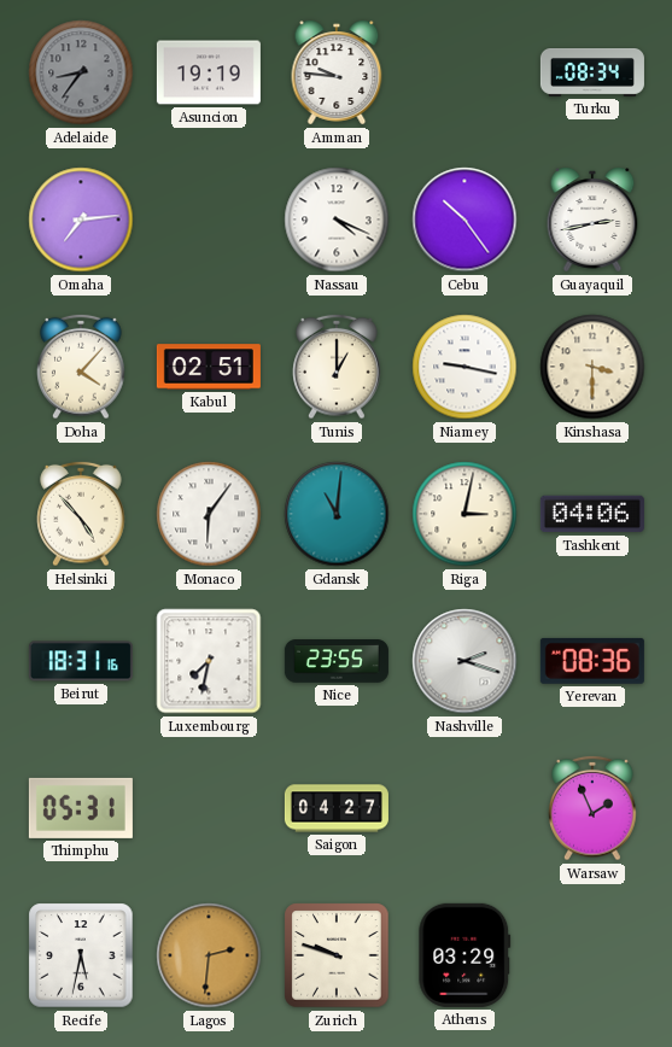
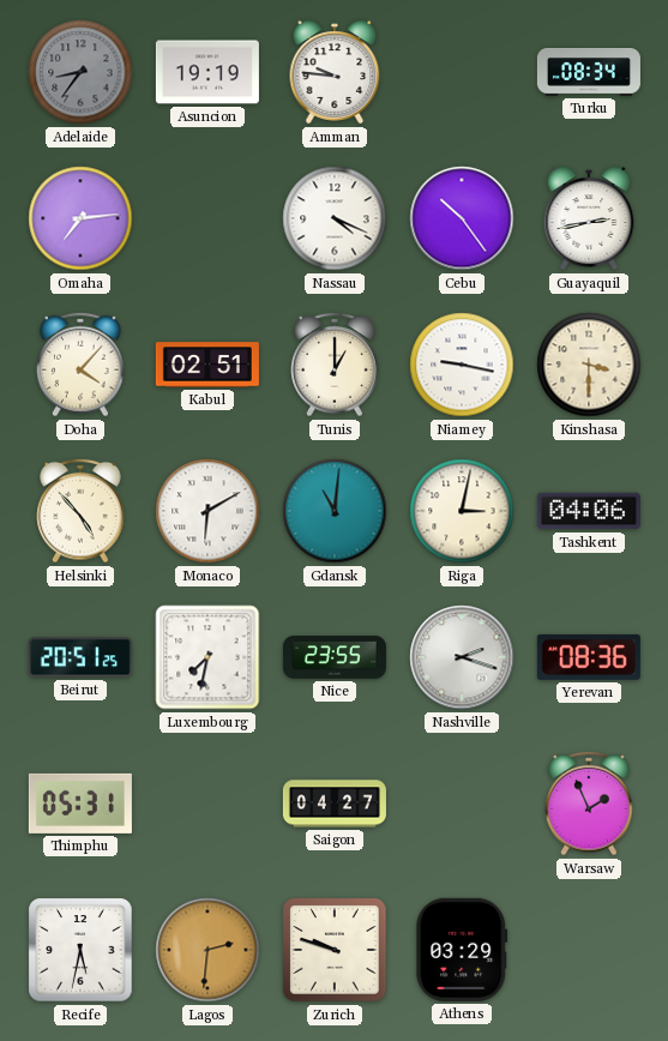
Monaco: 6:06 -> 6:10
Beirut: 18:31 -> 20:51
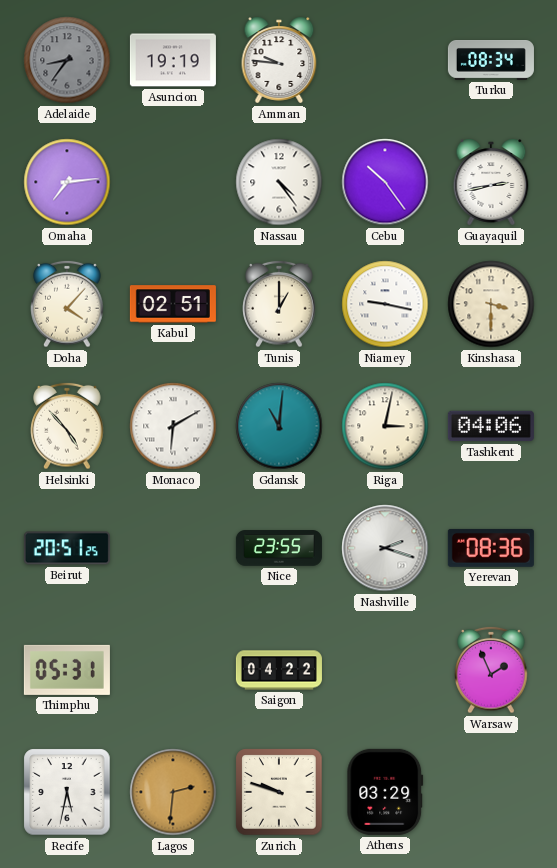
Nassau: 4:19 -> 4:24
Luxembourg: 7:32 -> none
Saigon: 04:27 -> 04:22
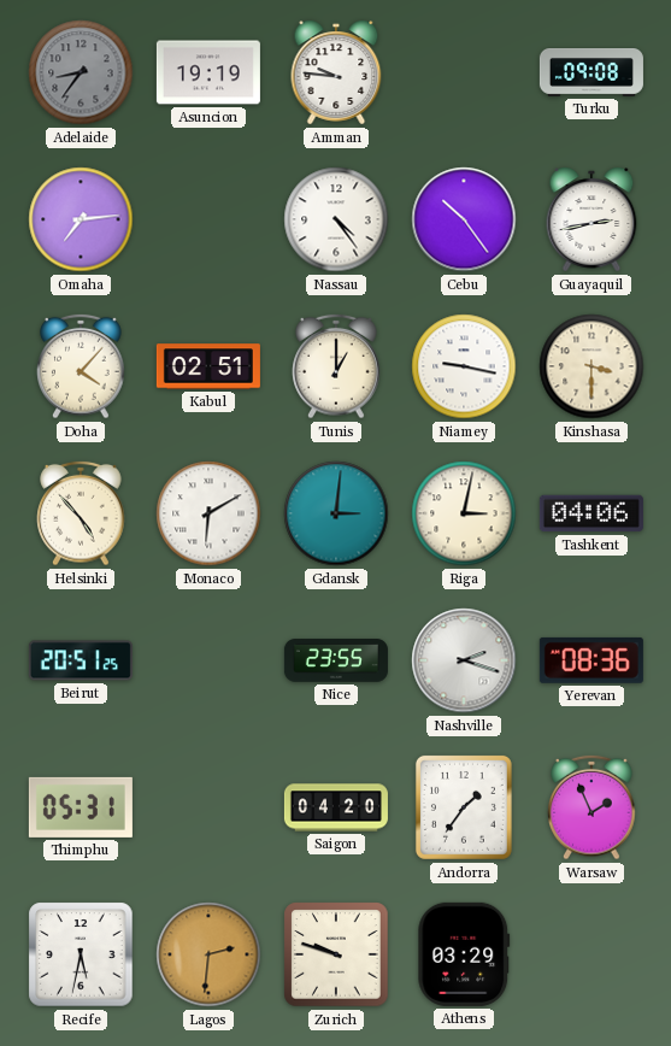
Turku: 08:34 -> 09:08
Gdansk: 11:01 -> 3:01
Saigon: 04:22 -> 04:20
Andorra: none -> 1:36
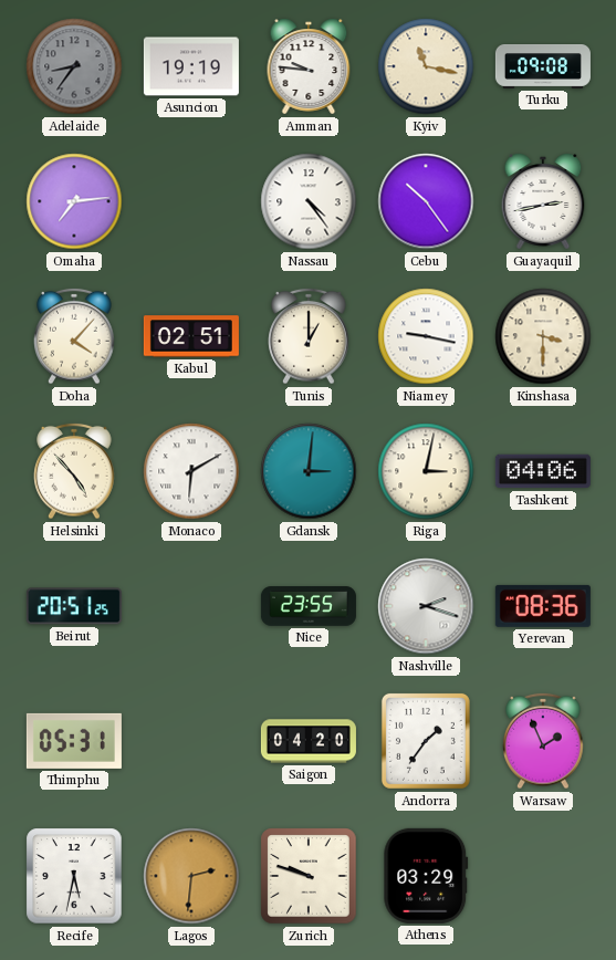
Kyiv: none -> 11:17
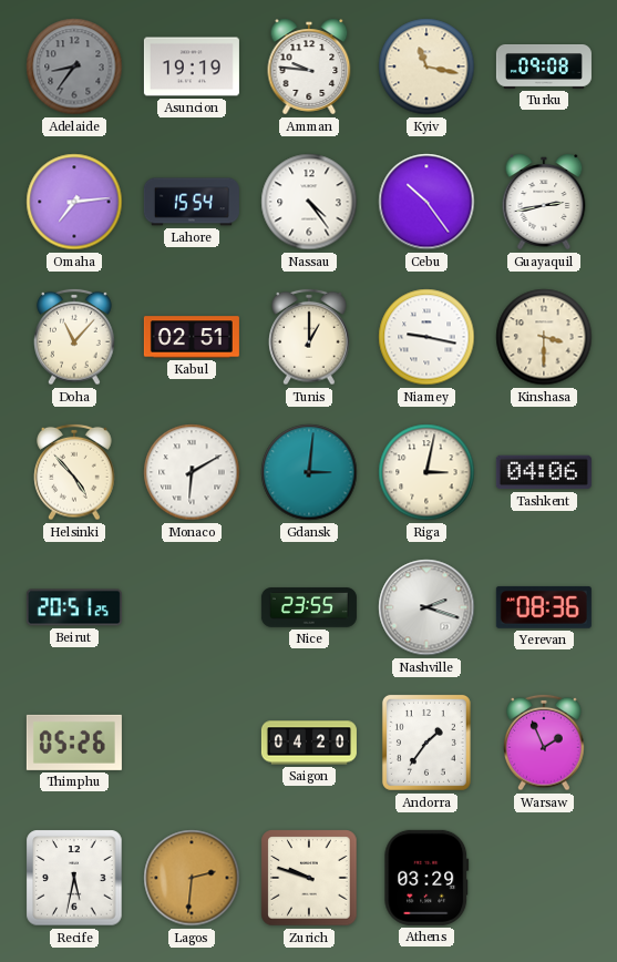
Lahore: none -> 15:54
Doha: 4:07 -> 11:07
Thimphu: 05:31 -> 05:26
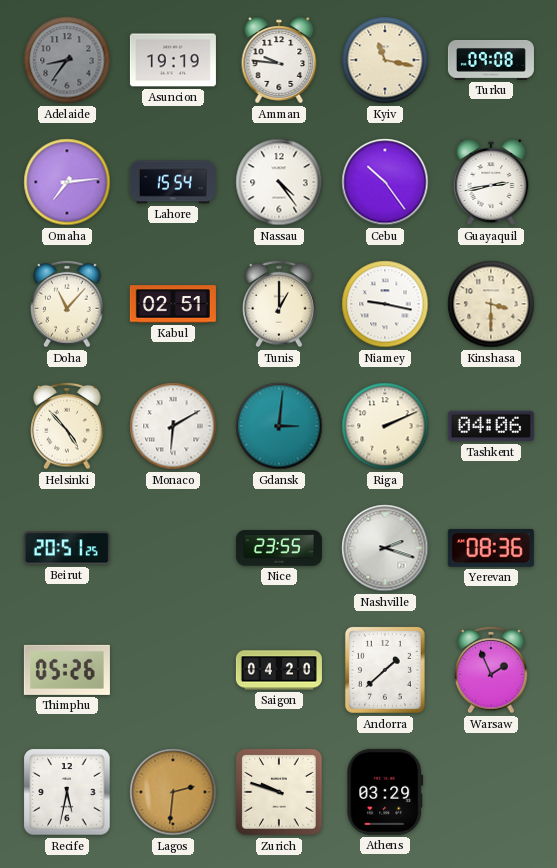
Riga: 3:02 -> 2:11
Andorra: 1:36 -> 1:38
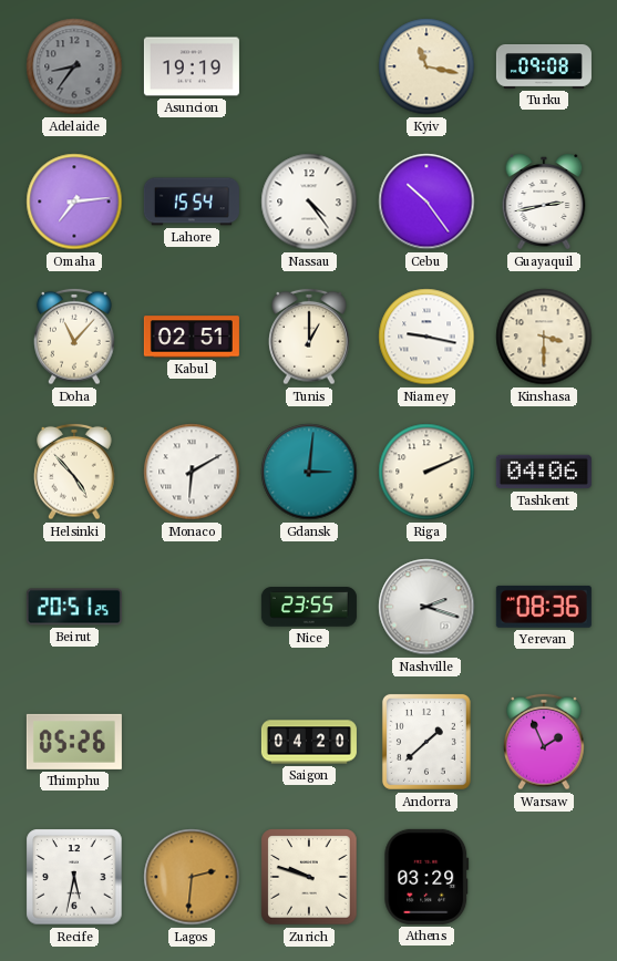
Amman: 9:46 -> none
